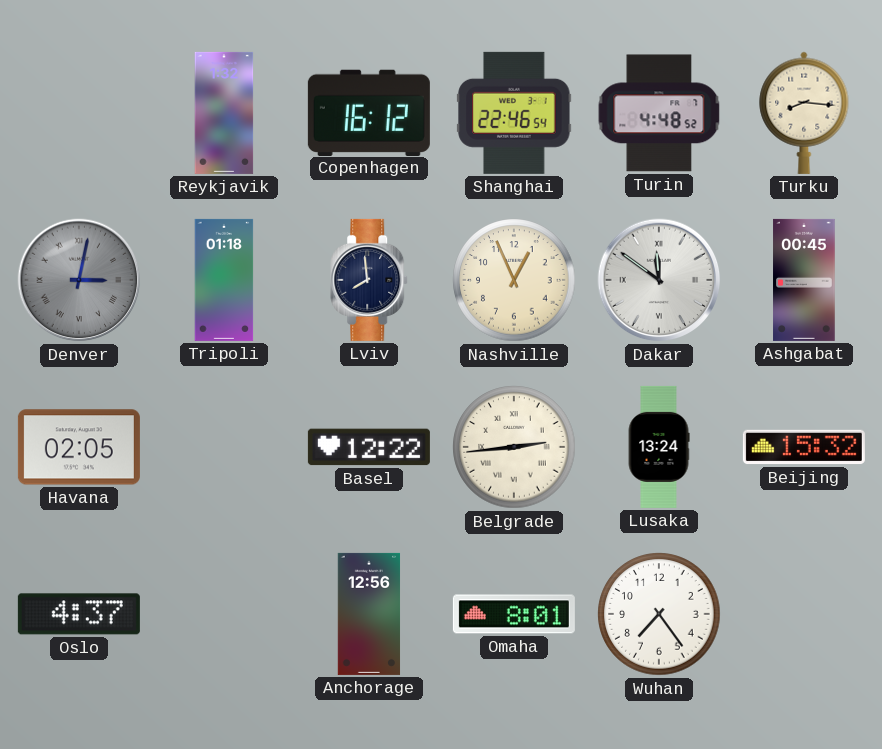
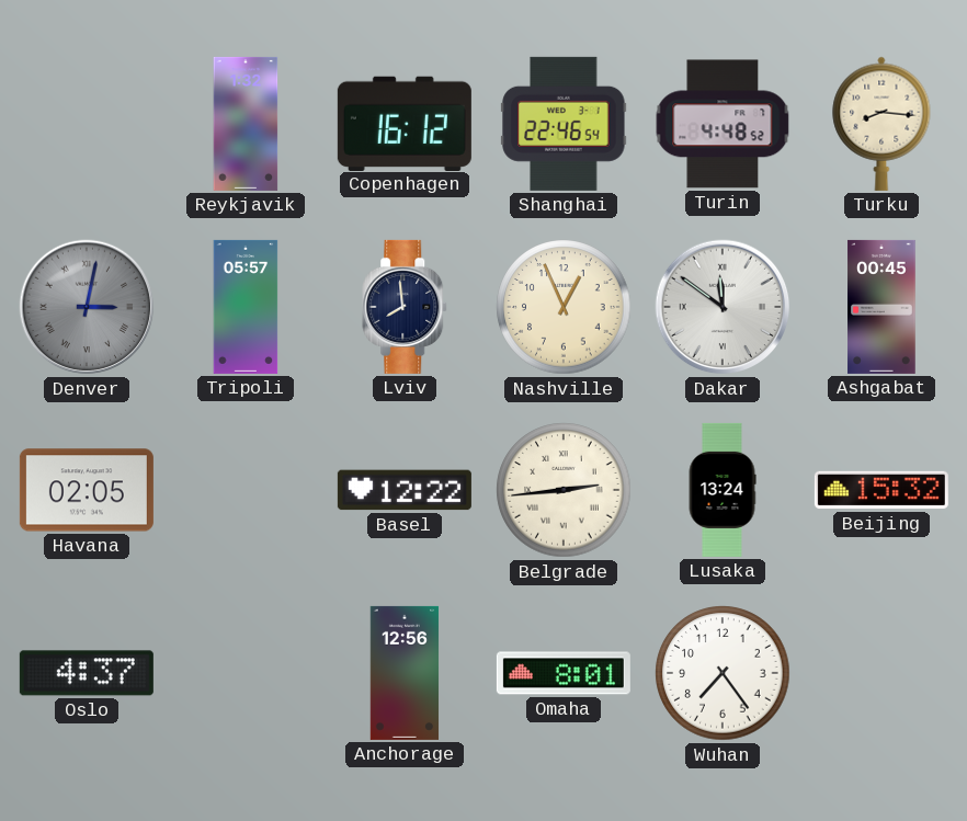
Tripoli: 01:18 -> 05:57
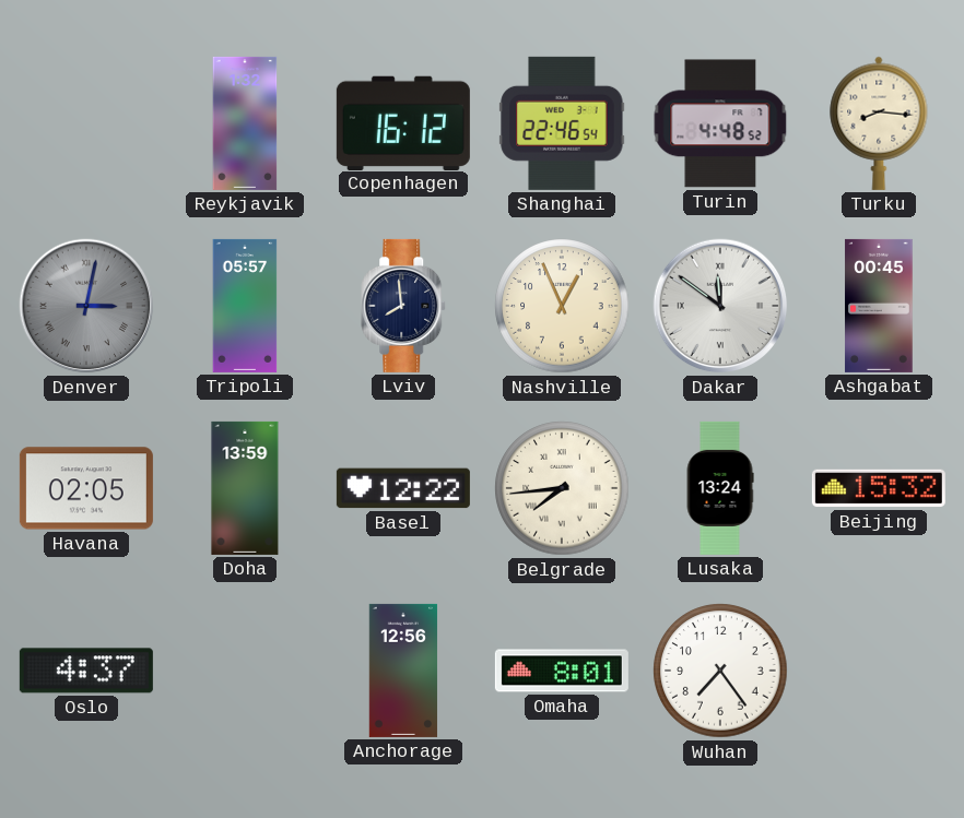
Doha: none -> 13:59
Belgrade: 2:44 -> 7:44
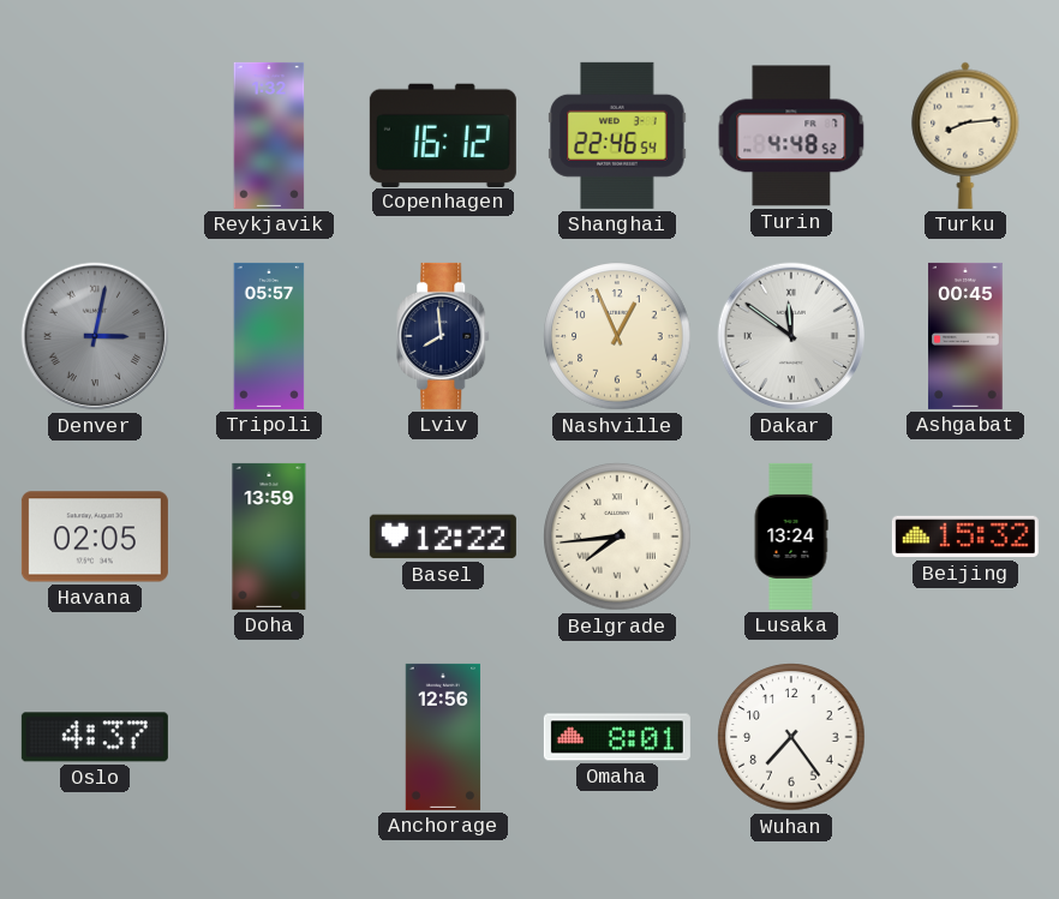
Turku: 8:16 -> 8:14
